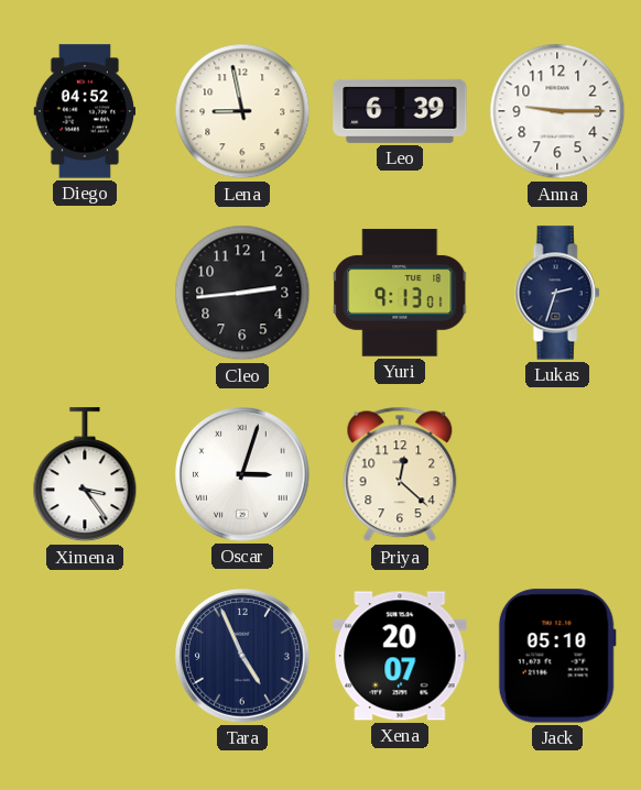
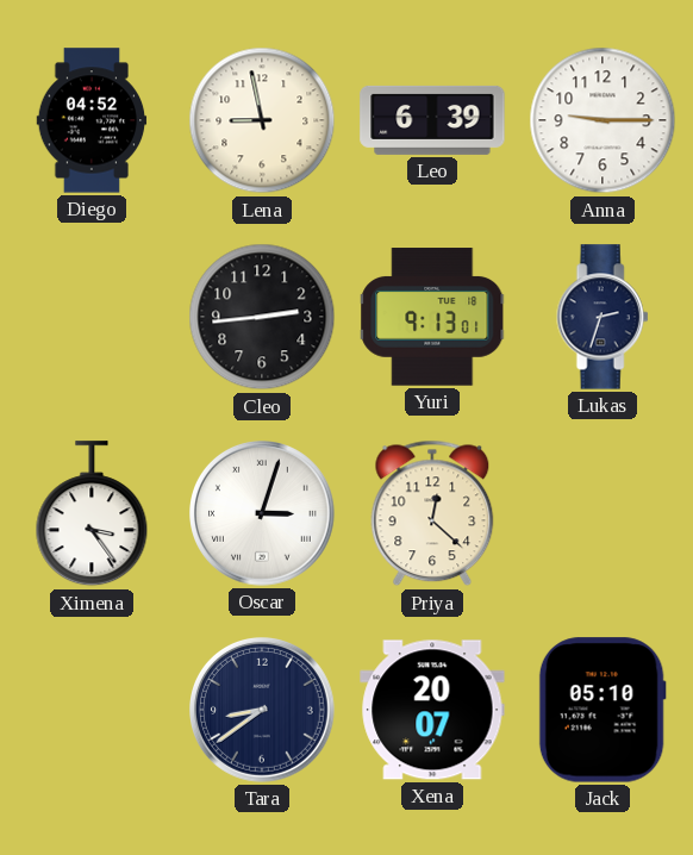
Tara: 4:56 -> 8:39
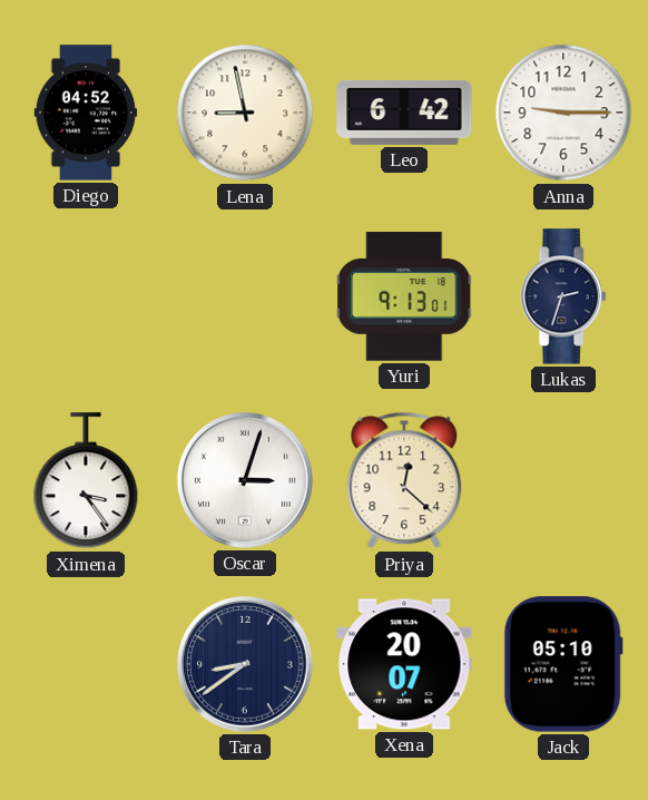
Leo: 6:39 -> 6:42
Cleo: 2:44 -> none
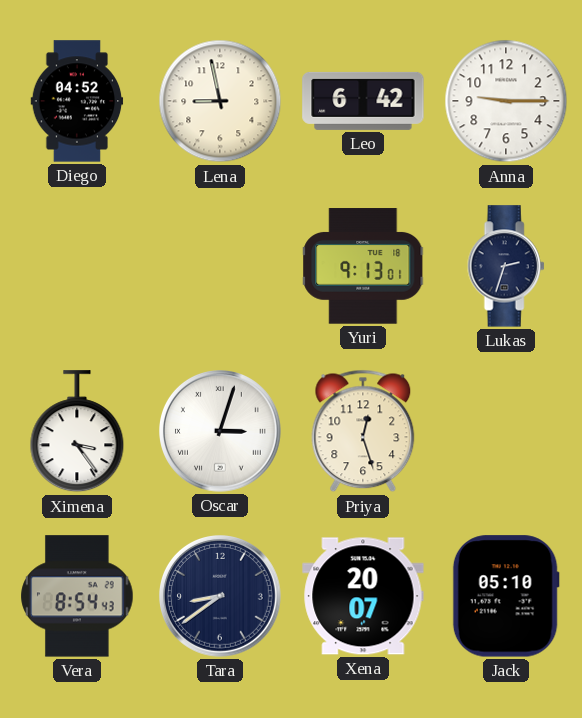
Priya: 12:22 -> 12:27
Vera: none -> 8:54
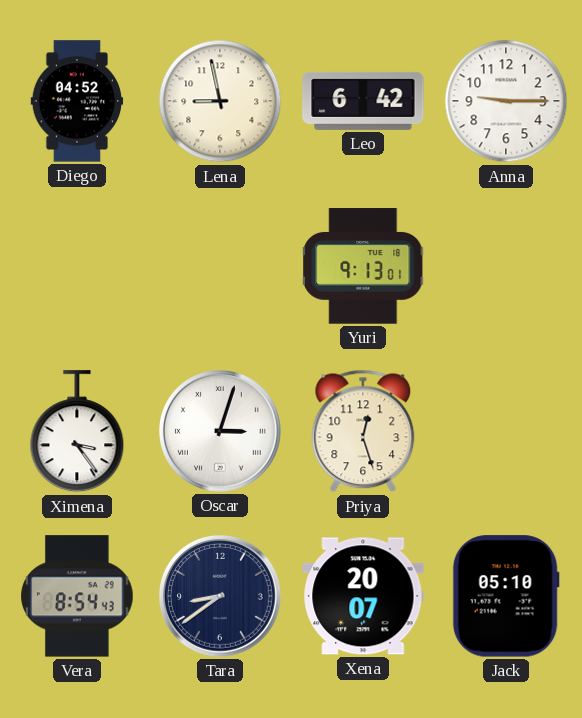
Lukas: 2:33 -> none
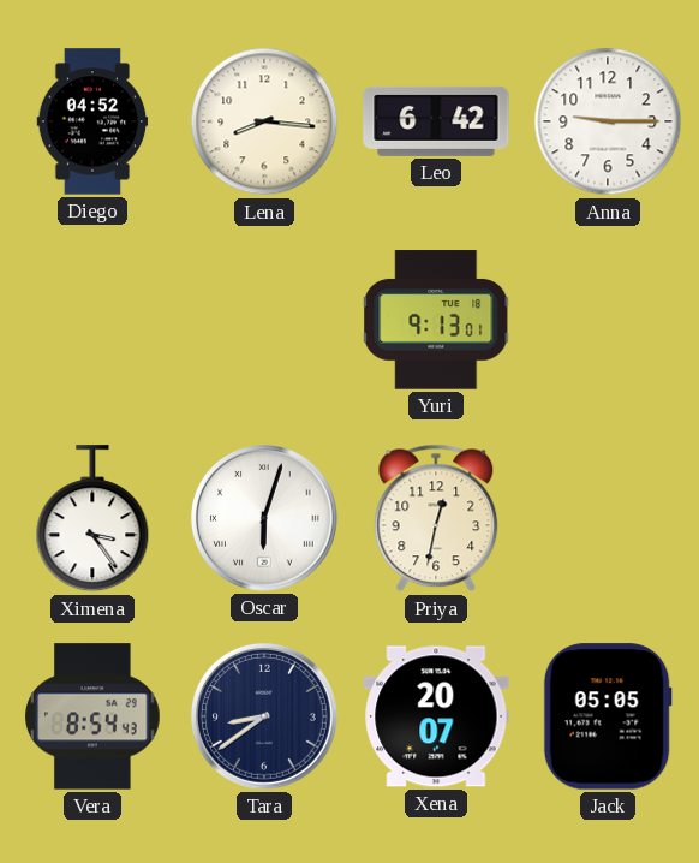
Lena: 8:58 -> 8:16
Oscar: 3:03 -> 6:03
Priya: 12:27 -> 12:32
Jack: 05:10 -> 05:05
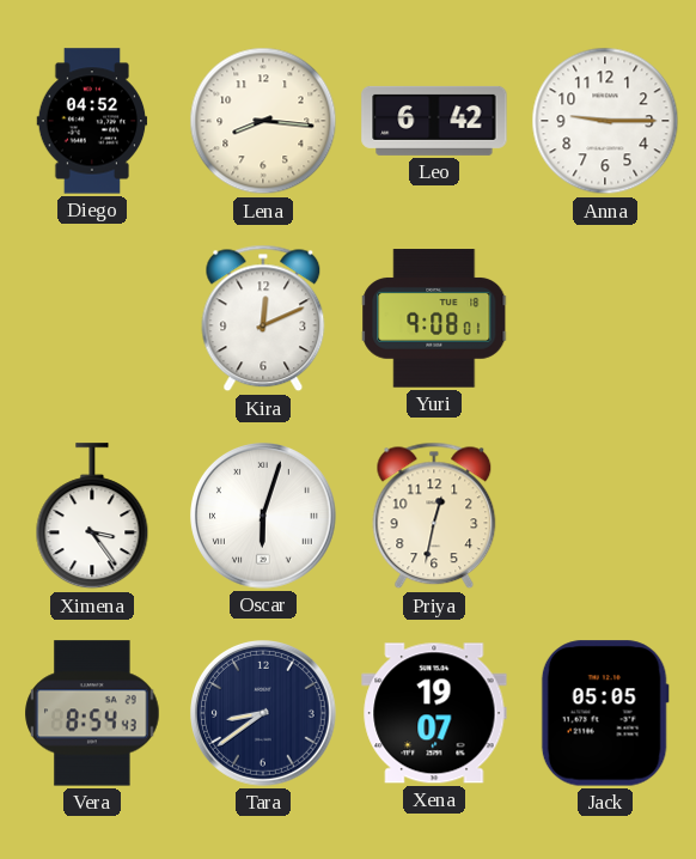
Kira: none -> 12:11
Yuri: 9:13 -> 9:08
Xena: 20:07 -> 19:07
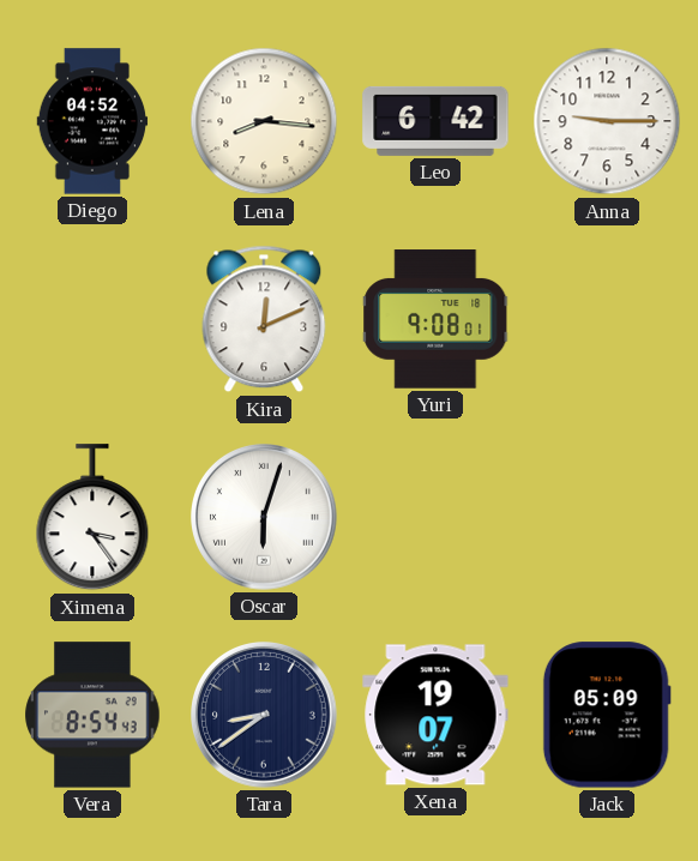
Priya: 12:32 -> none
Jack: 05:05 -> 05:09
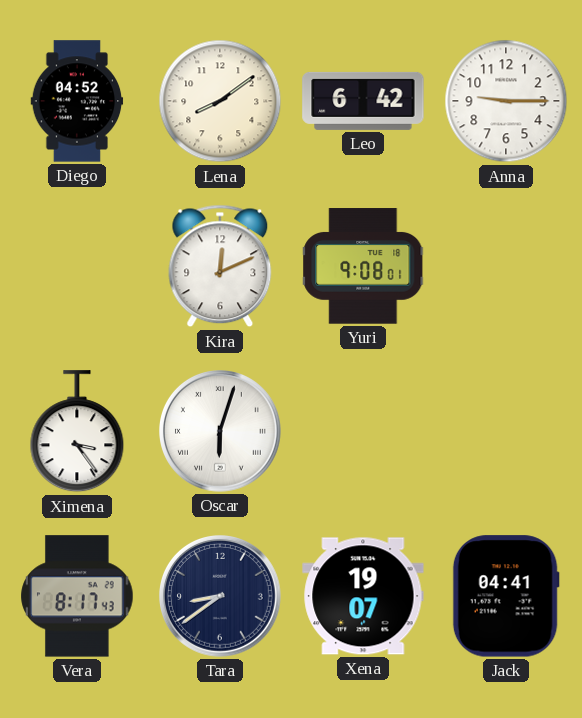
Lena: 8:16 -> 8:09
Vera: 8:54 -> 8:17
Jack: 05:09 -> 04:41
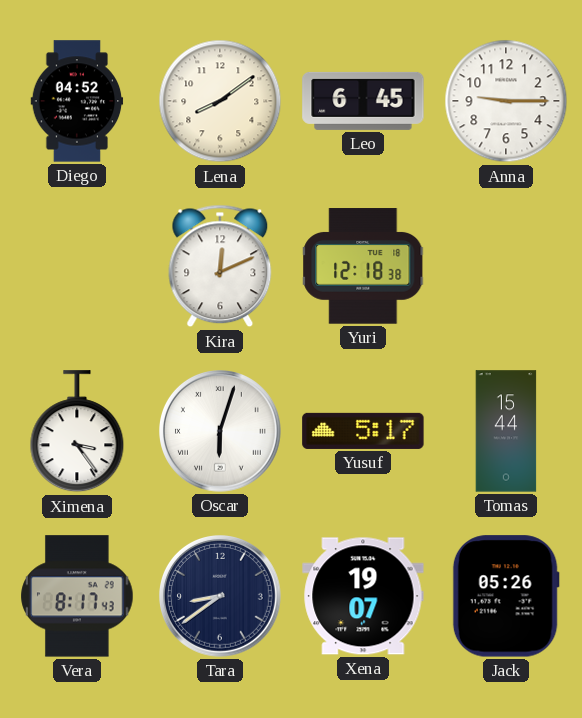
Leo: 6:42 -> 6:45
Yuri: 9:08 -> 12:18
Yusuf: none -> 5:17
Tomas: none -> 15:44
Jack: 04:41 -> 05:26
